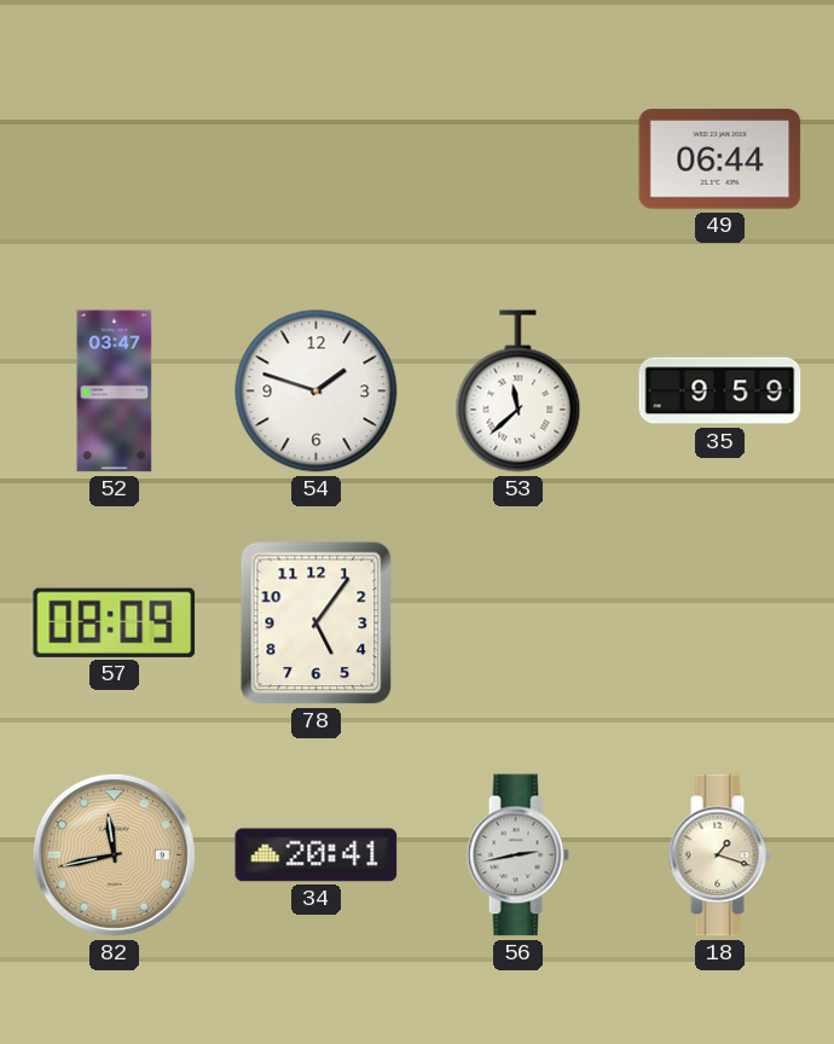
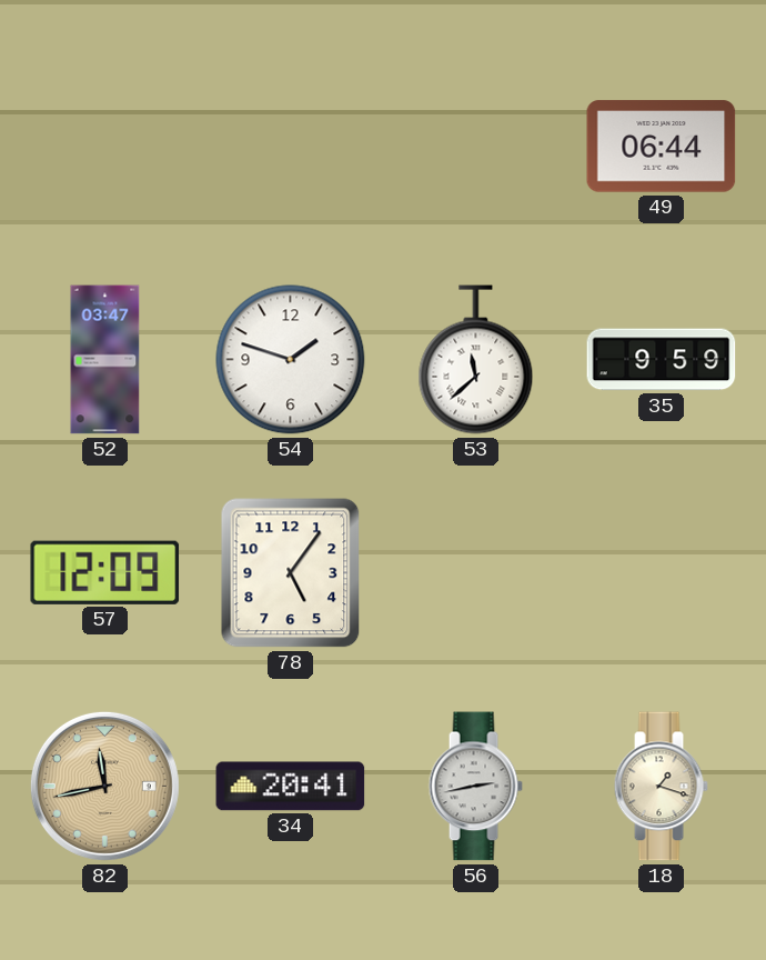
57: 08:09 -> 12:09
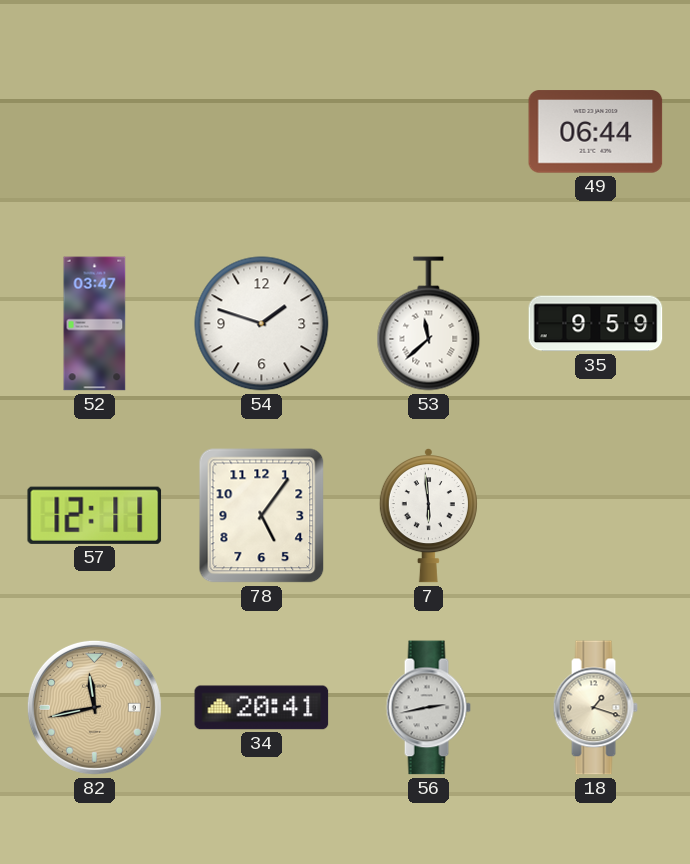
57: 12:09 -> 12:11
7: none -> 5:59
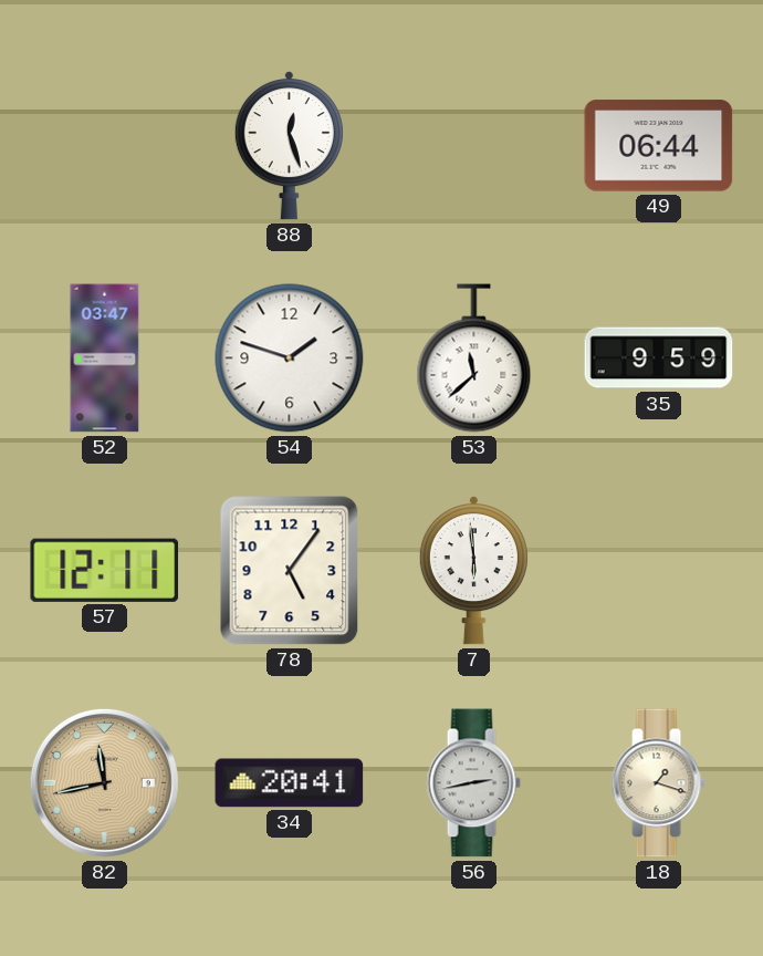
88: none -> 12:27
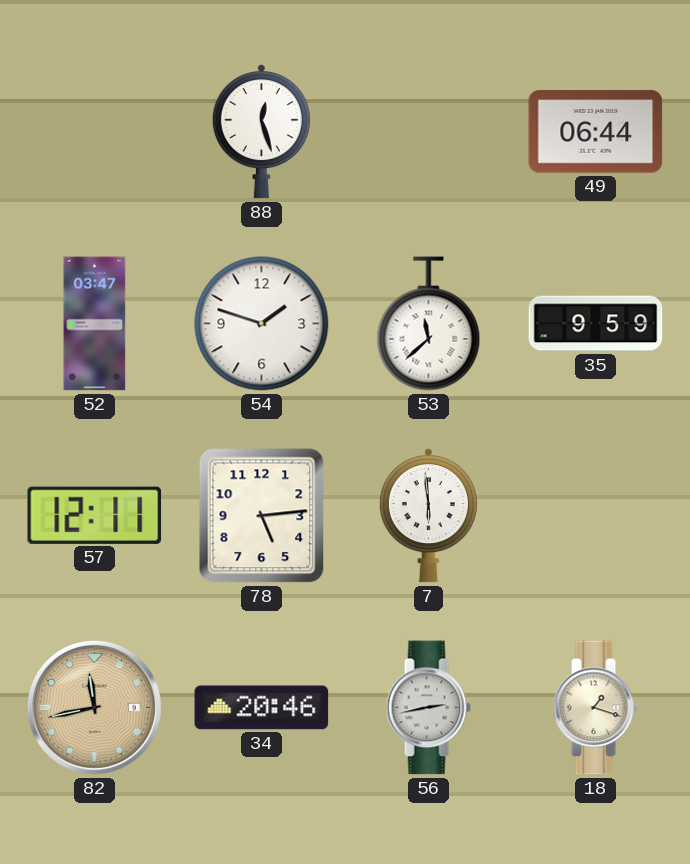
78: 5:06 -> 5:14
34: 20:41 -> 20:46
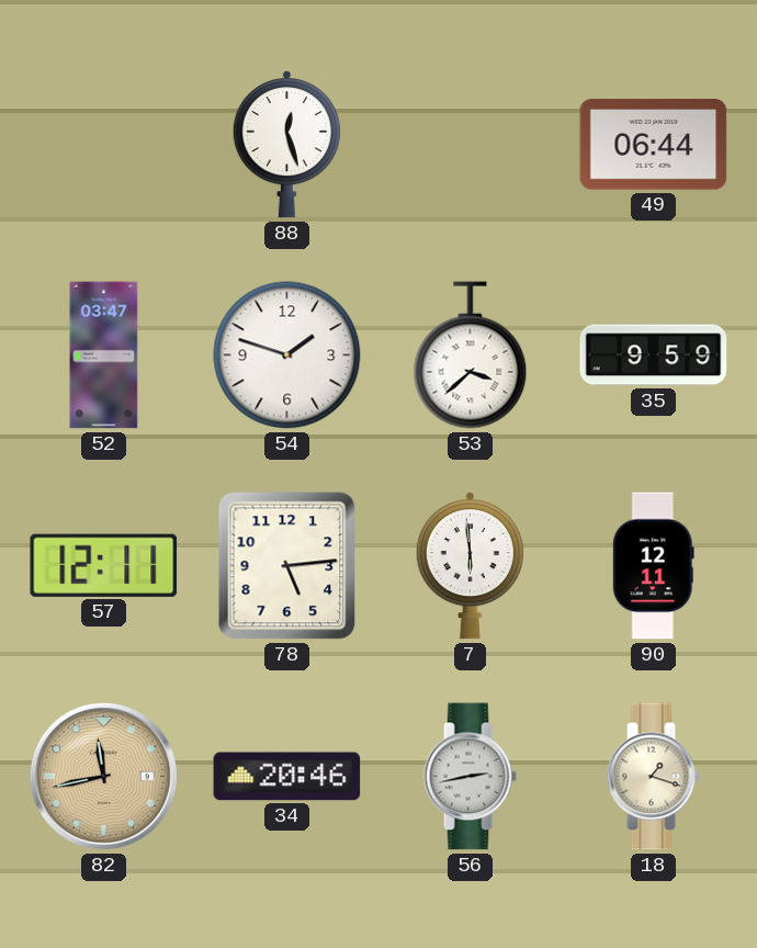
53: 11:38 -> 3:38
90: none -> 12:11
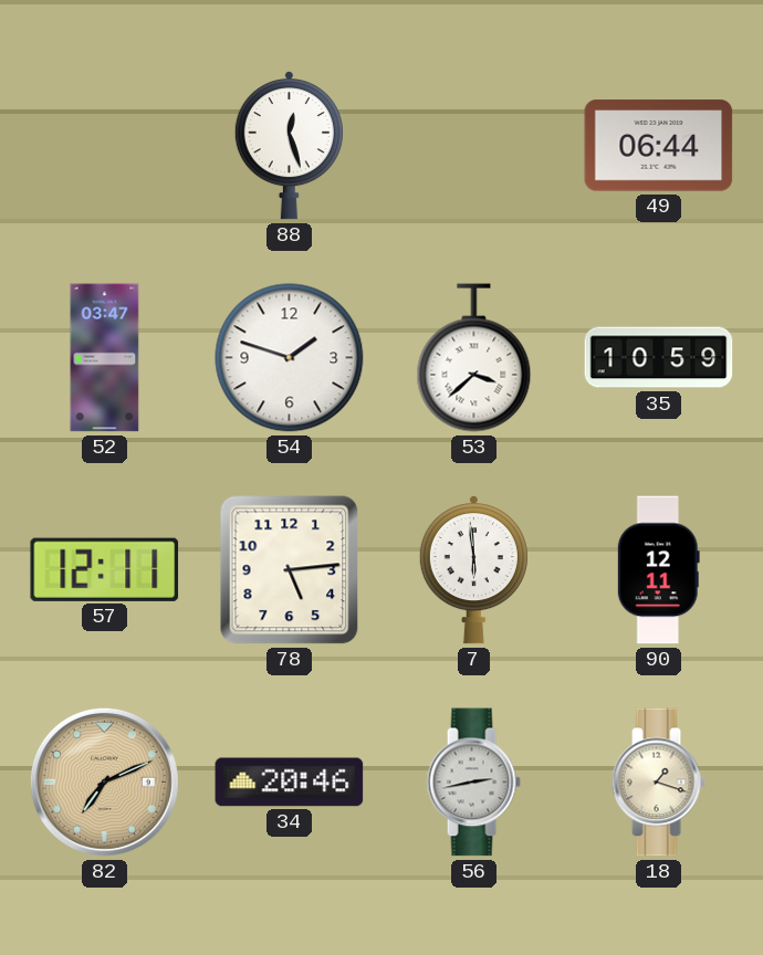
35: 9:59 -> 10:59
82: 11:43 -> 7:11
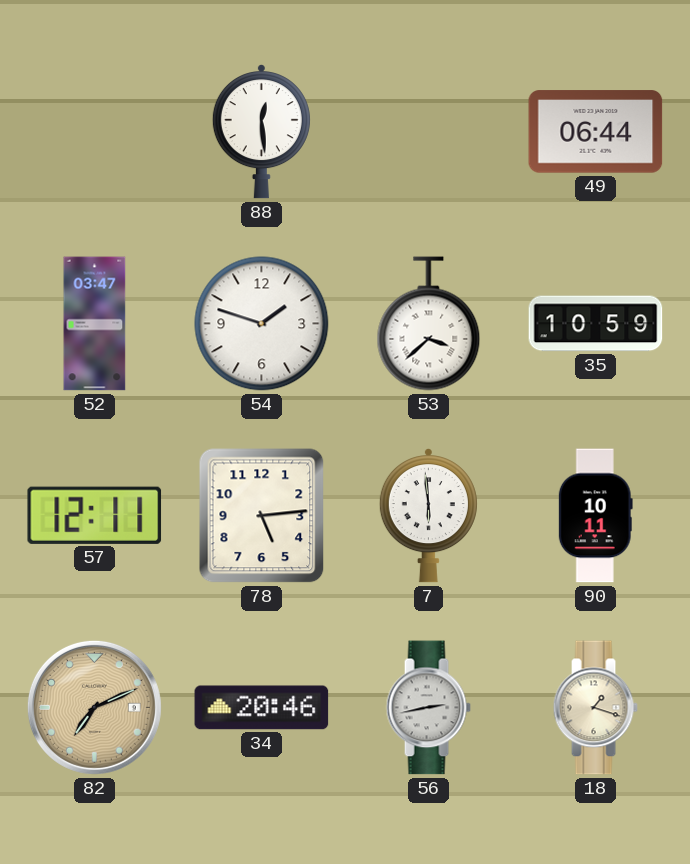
88: 12:27 -> 12:29
90: 12:11 -> 10:11
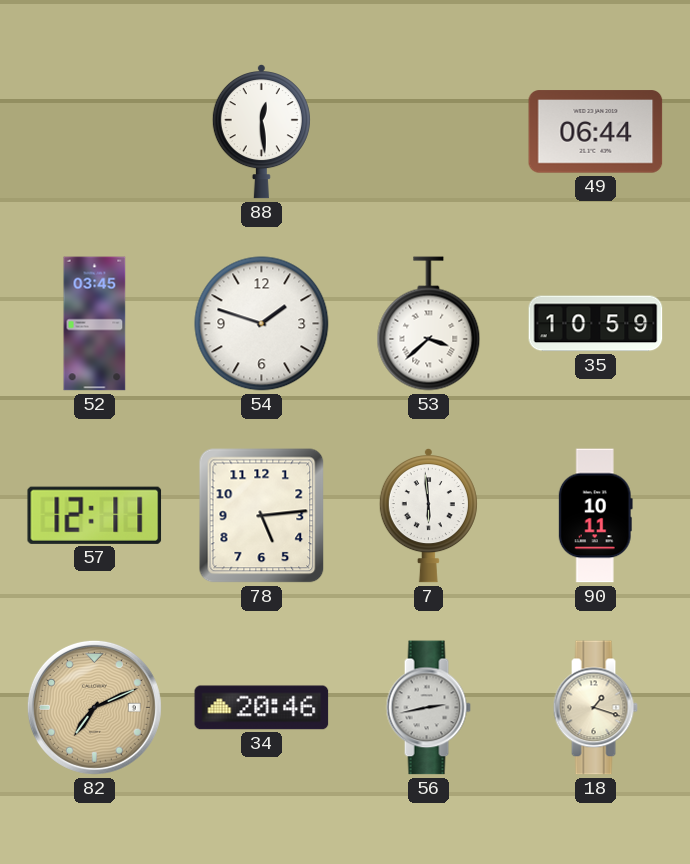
52: 03:47 -> 03:45
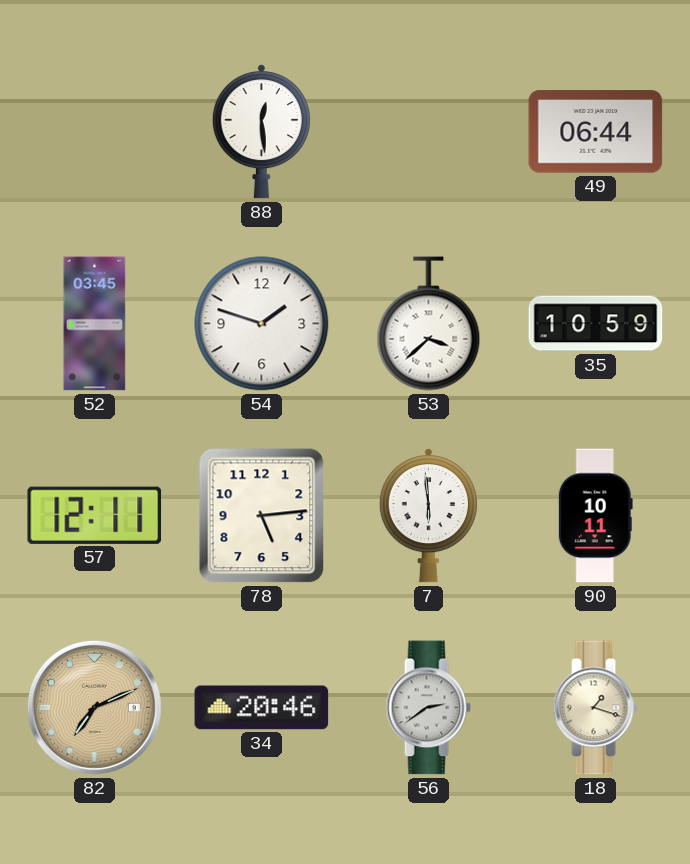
56: 2:43 -> 2:39
